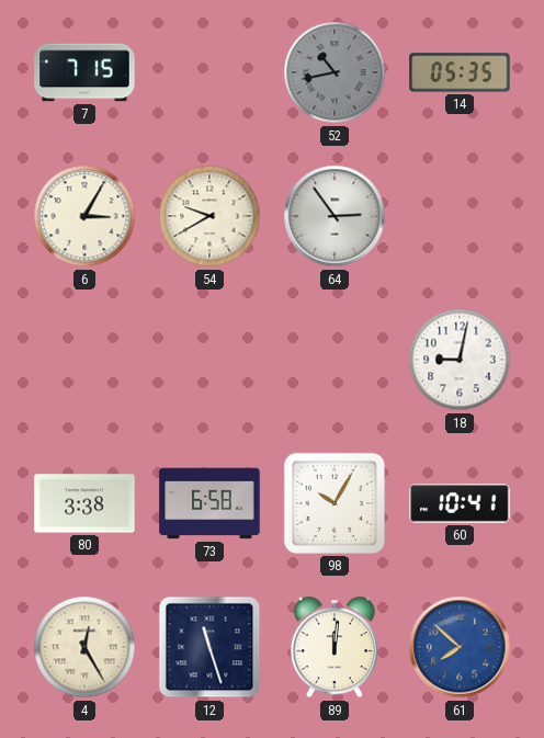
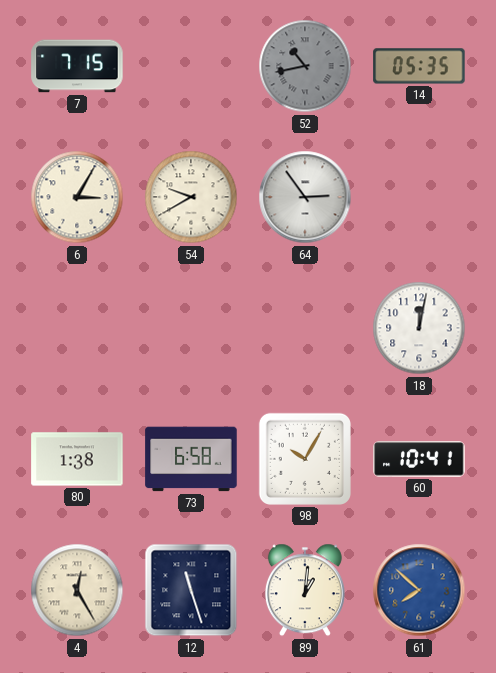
18: 9:02 -> 12:02
80: 3:38 -> 1:38
89: 12:01 -> 1:01
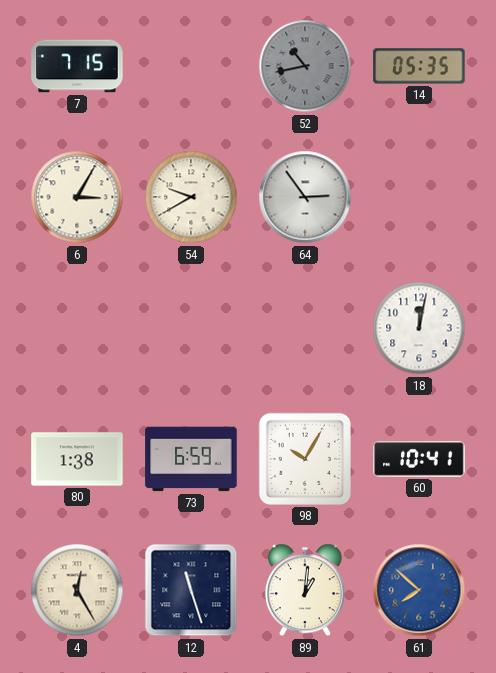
73: 6:58 -> 6:59
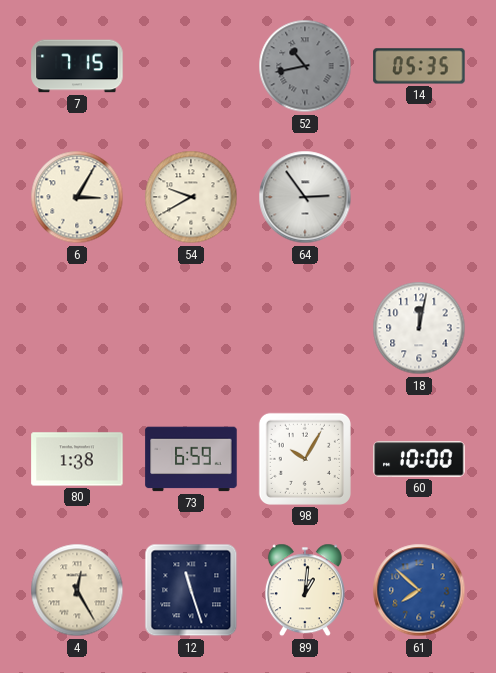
60: 10:41 -> 10:00
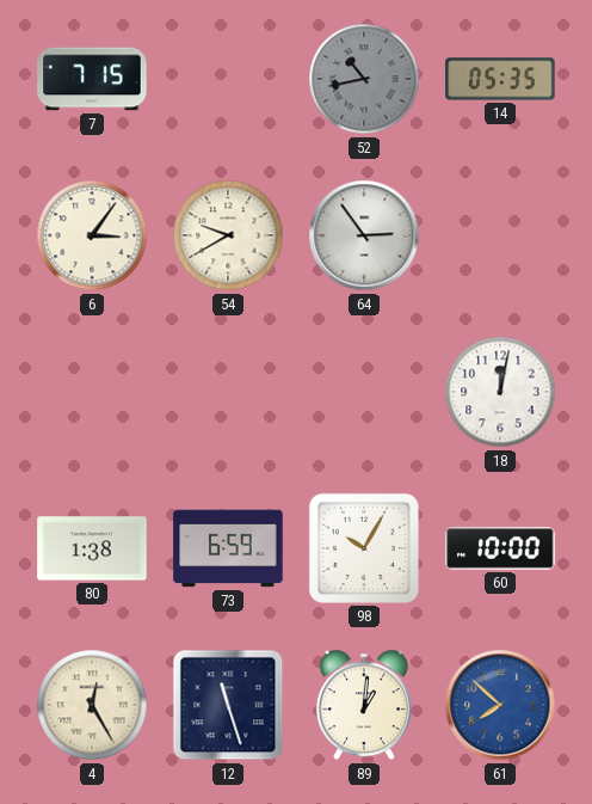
6: 3:05 -> 3:06
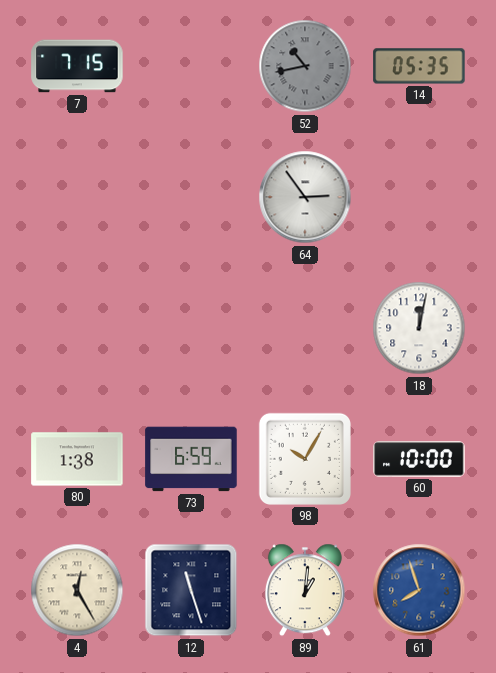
6: 3:06 -> none
54: 9:40 -> none
61: 7:52 -> 7:57
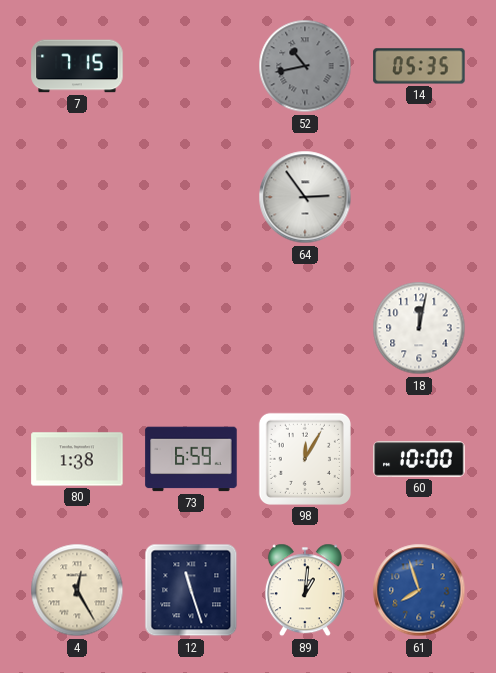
98: 10:05 -> 12:05
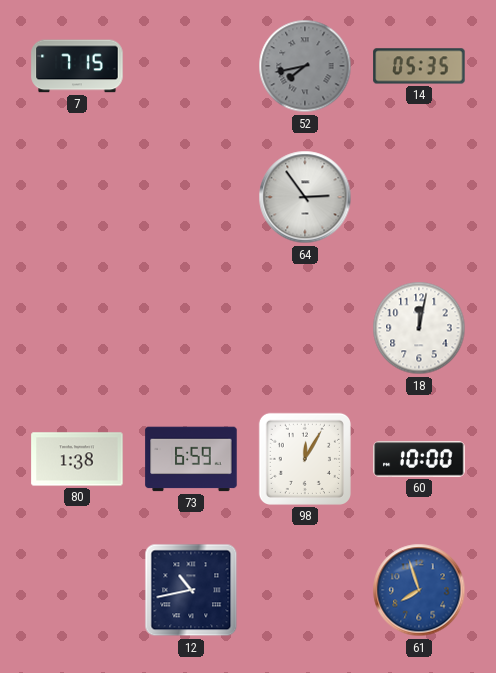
52: 10:43 -> 7:43
4: 12:25 -> none
12: 11:27 -> 10:43
89: 1:01 -> none
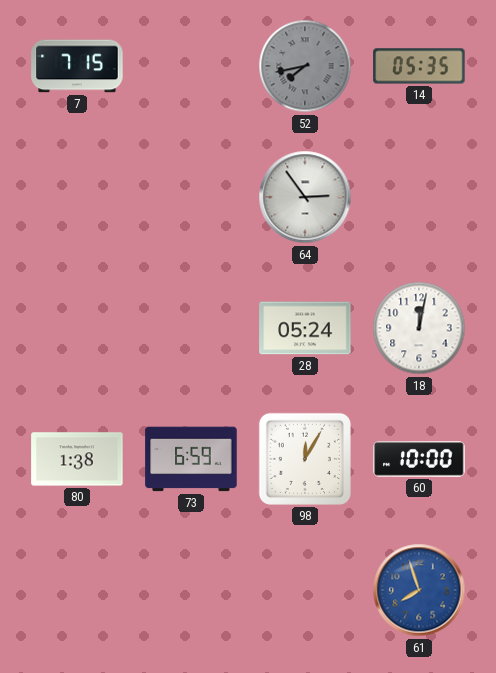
28: none -> 05:24
12: 10:43 -> none
